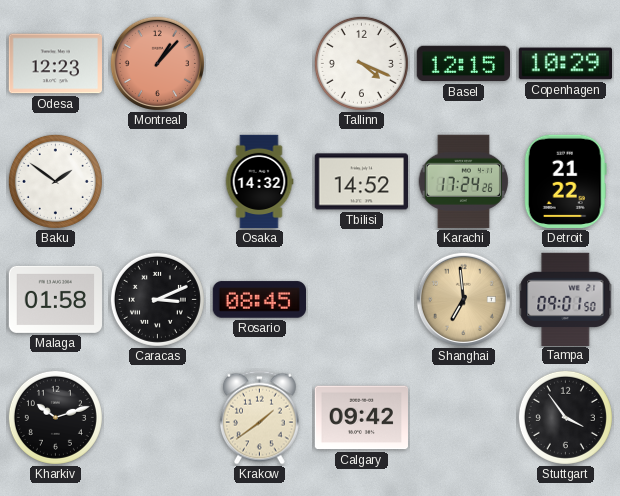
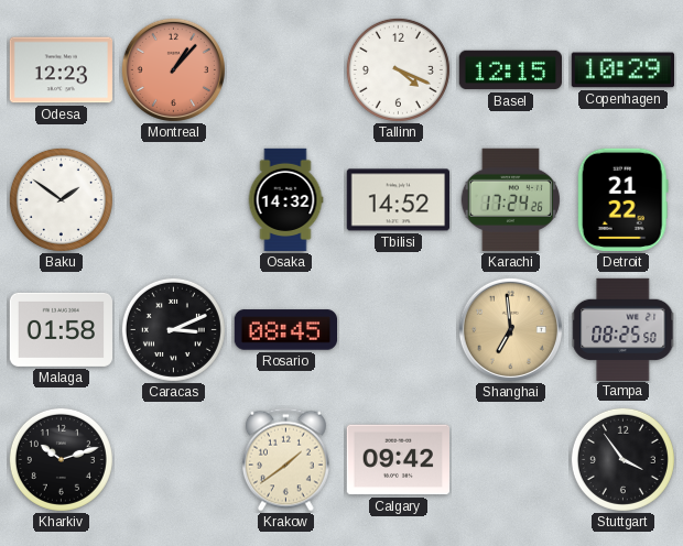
Tampa: 09:01 -> 08:25
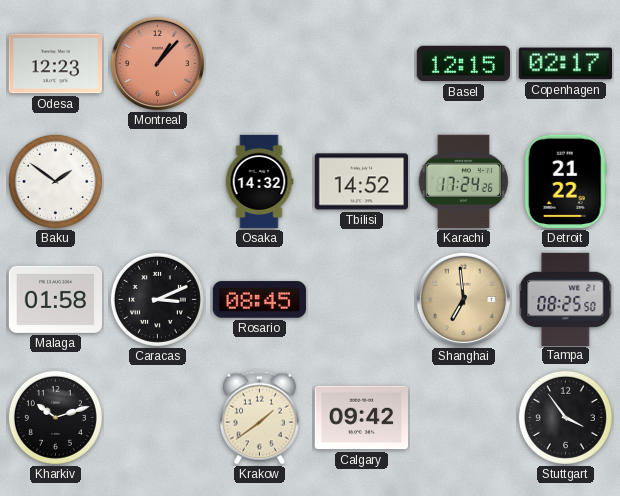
Tallinn: 4:19 -> none
Copenhagen: 10:29 -> 02:17
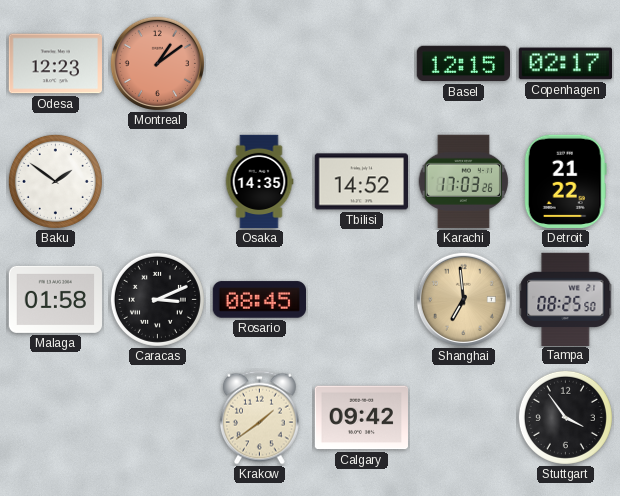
Montreal: 1:07 -> 1:09
Osaka: 14:32 -> 14:35
Karachi: 17:24 -> 17:03
Kharkiv: 10:12 -> none
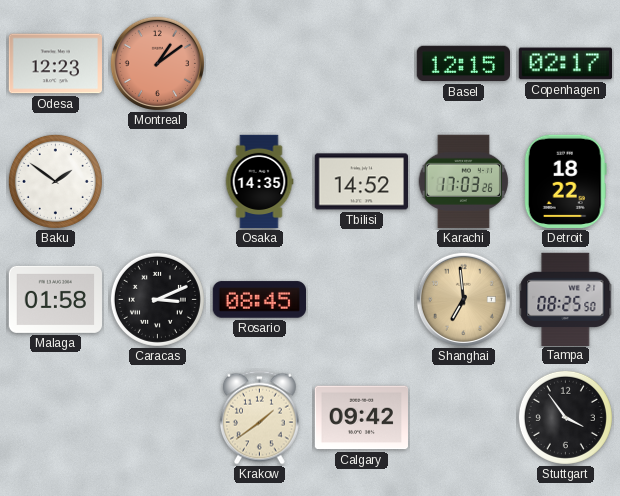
Detroit: 21:22 -> 18:22
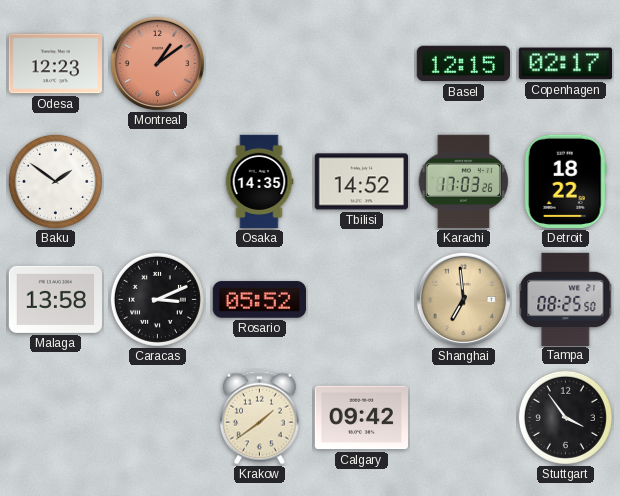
Malaga: 01:58 -> 13:58
Rosario: 08:45 -> 05:52
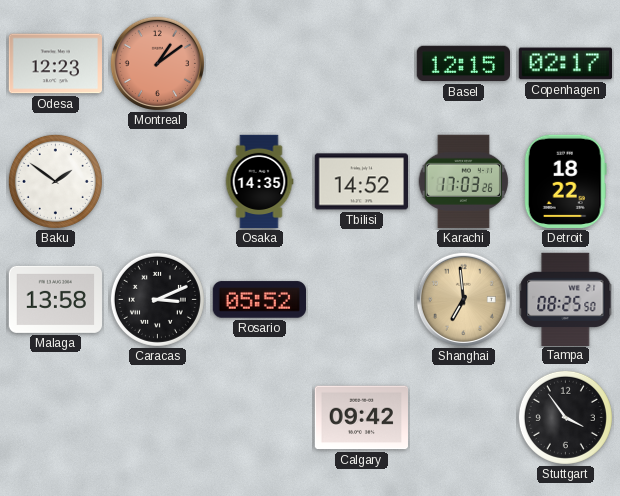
Krakow: 1:39 -> none
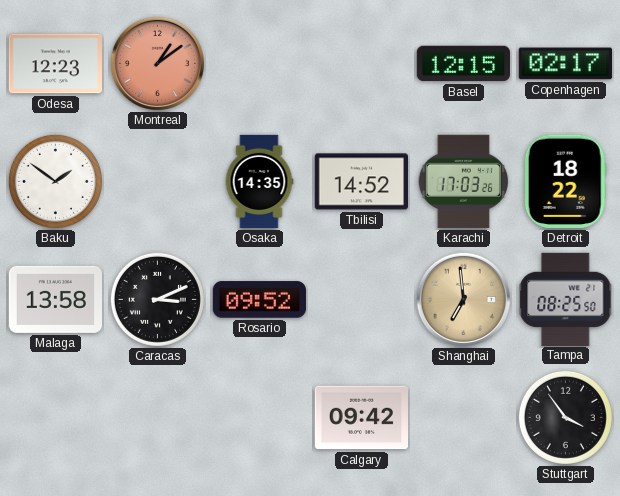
Rosario: 05:52 -> 09:52
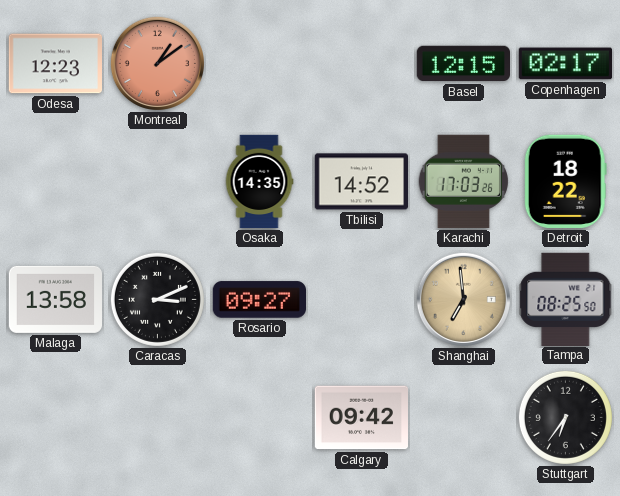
Baku: 1:51 -> none
Rosario: 09:52 -> 09:27
Stuttgart: 3:54 -> 6:36
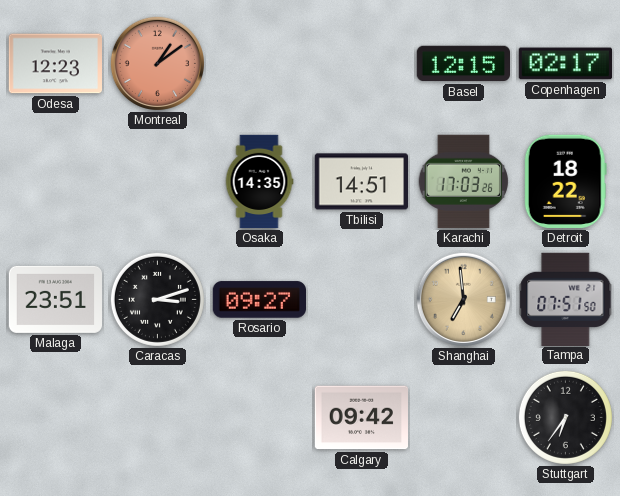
Tbilisi: 14:52 -> 14:51
Malaga: 13:58 -> 23:51
Caracas: 3:11 -> 3:12
Tampa: 08:25 -> 07:51
